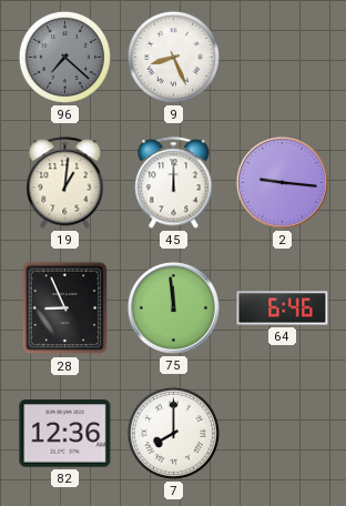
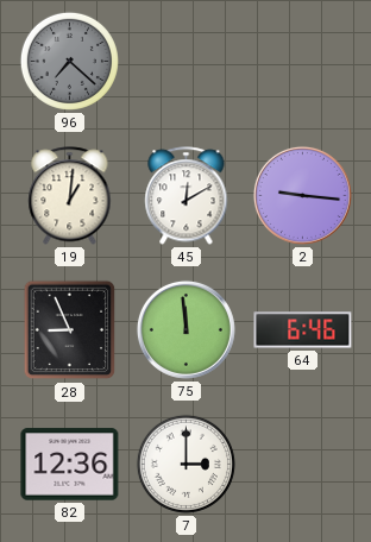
9: 8:26 -> none
45: 12:00 -> 12:10
7: 8:00 -> 3:00
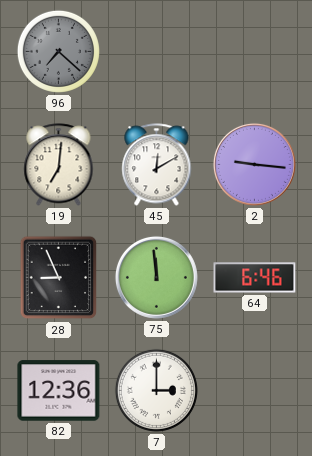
19: 1:01 -> 7:01
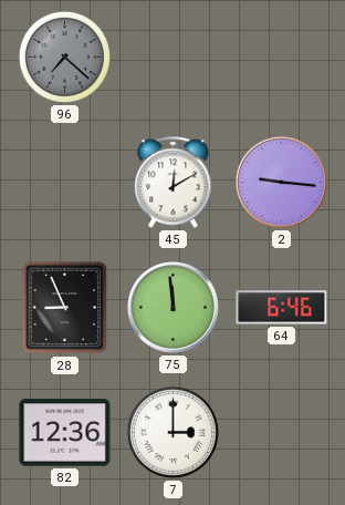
19: 7:01 -> none
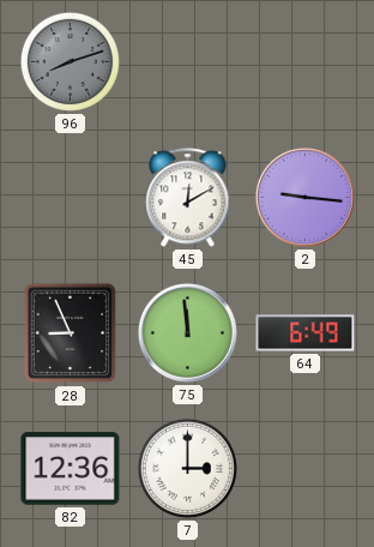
96: 7:22 -> 8:12
64: 6:46 -> 6:49
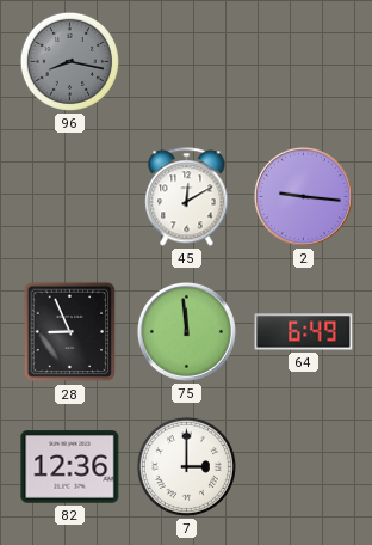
96: 8:12 -> 8:17
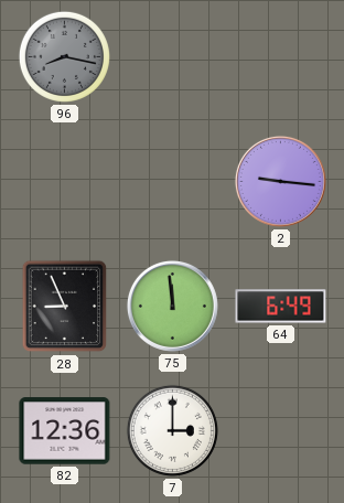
45: 12:10 -> none
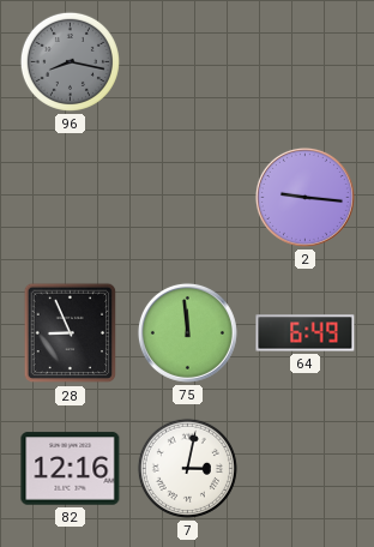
82: 12:36 -> 12:16
7: 3:00 -> 3:02
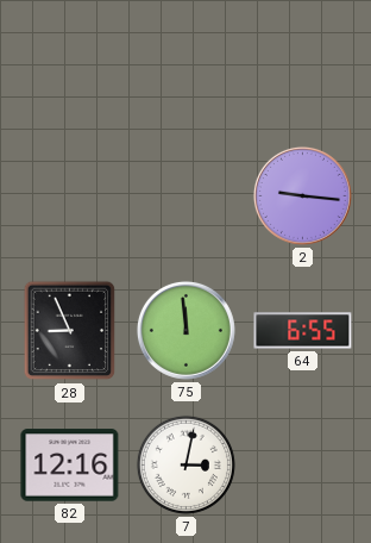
96: 8:17 -> none
64: 6:49 -> 6:55
